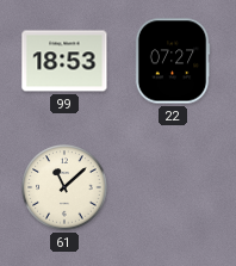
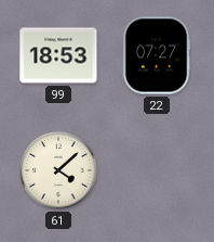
61: 11:08 -> 4:08
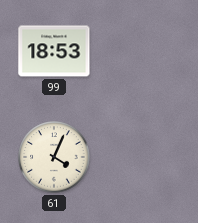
22: 07:27 -> none
61: 4:08 -> 4:04
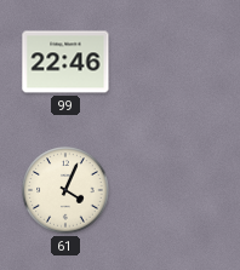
99: 18:53 -> 22:46
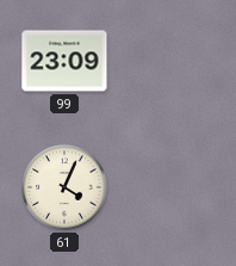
99: 22:46 -> 23:09
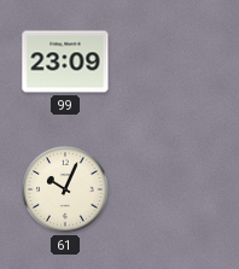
61: 4:04 -> 10:04
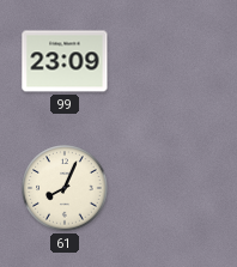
61: 10:04 -> 8:04
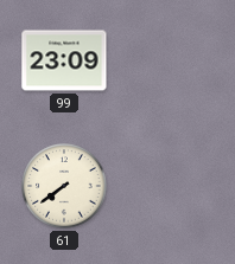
61: 8:04 -> 7:39
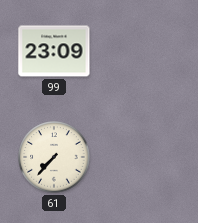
61: 7:39 -> 7:37
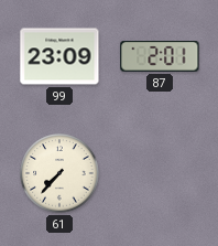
87: none -> 2:01
